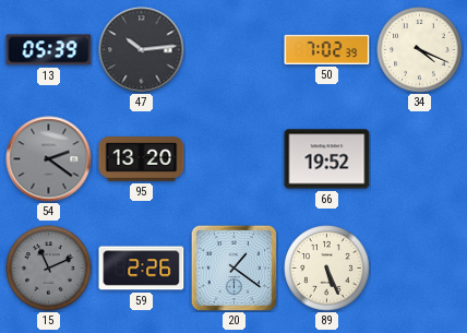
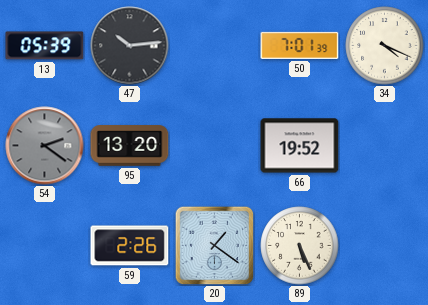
50: 7:02 -> 7:01
15: 11:11 -> none
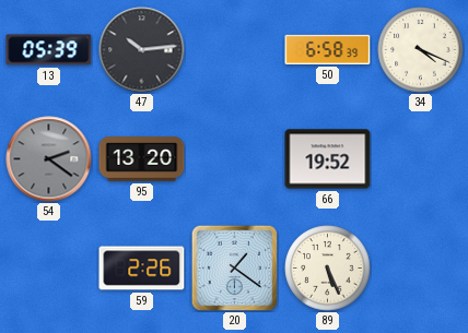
50: 7:01 -> 6:58
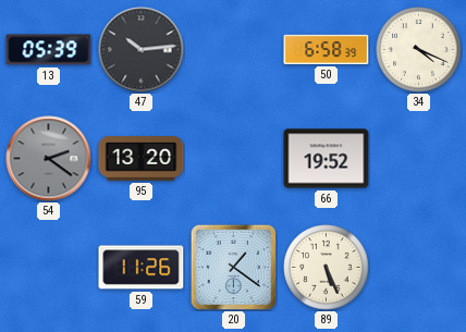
59: 2:26 -> 11:26
